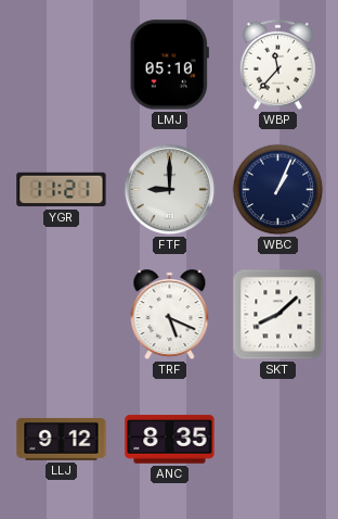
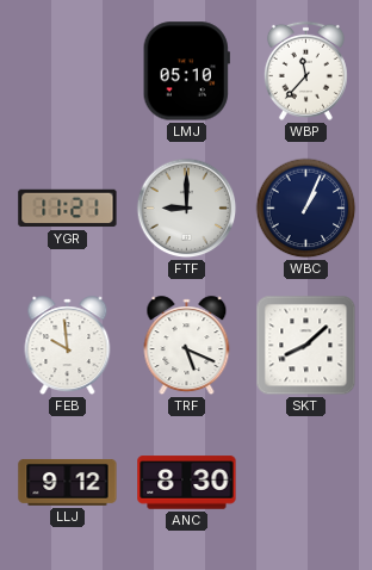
FEB: none -> 9:59
ANC: 8:35 -> 8:30
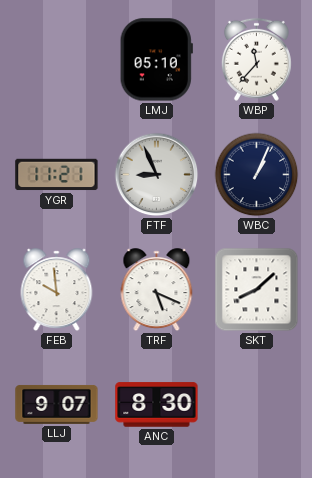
FTF: 9:00 -> 8:56
LLJ: 9:12 -> 9:07
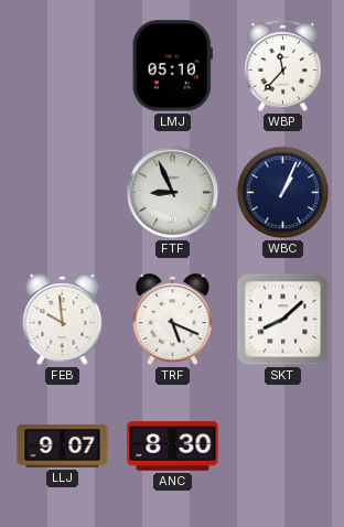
YGR: 11:21 -> none
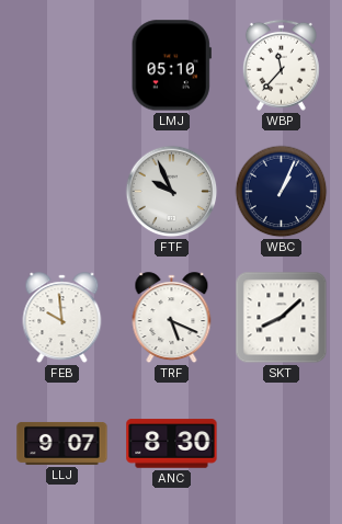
FTF: 8:56 -> 9:56
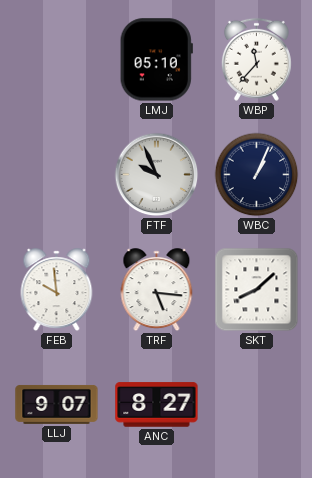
TRF: 5:19 -> 5:16
ANC: 8:30 -> 8:27
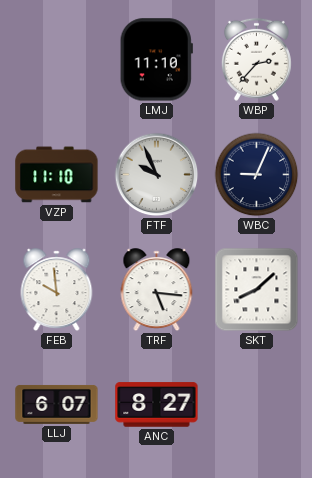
LMJ: 05:10 -> 11:10
WBP: 11:37 -> 2:37
VZP: none -> 11:10
WBC: 1:04 -> 9:04
LLJ: 9:07 -> 6:07
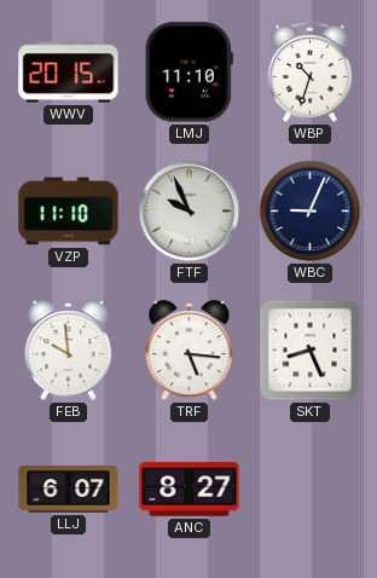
WWV: none -> 20:15
WBP: 2:37 -> 10:33
SKT: 8:08 -> 8:26
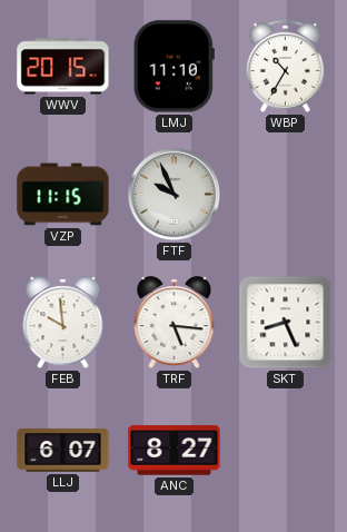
WBP: 10:33 -> 10:35
VZP: 11:10 -> 11:15
WBC: 9:04 -> none
